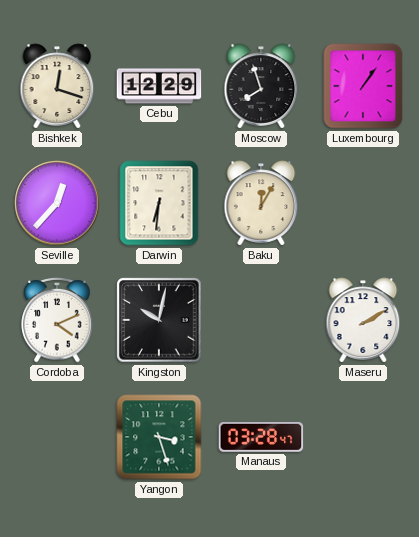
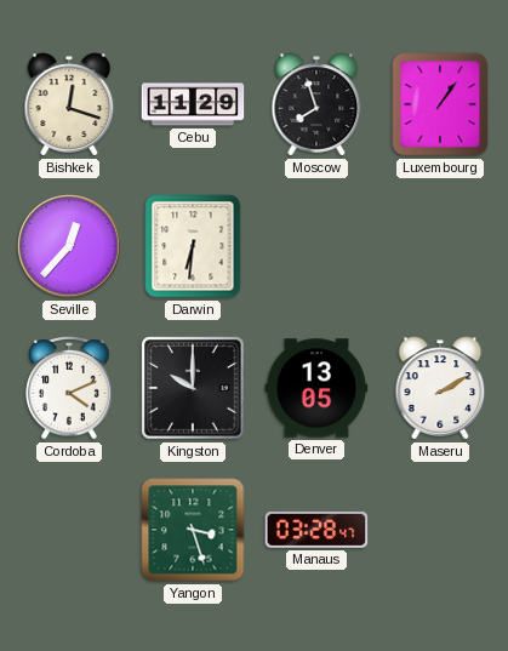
Cebu: 12:29 -> 11:29
Baku: 12:05 -> none
Kingston: 10:02 -> 10:00
Denver: none -> 13:05
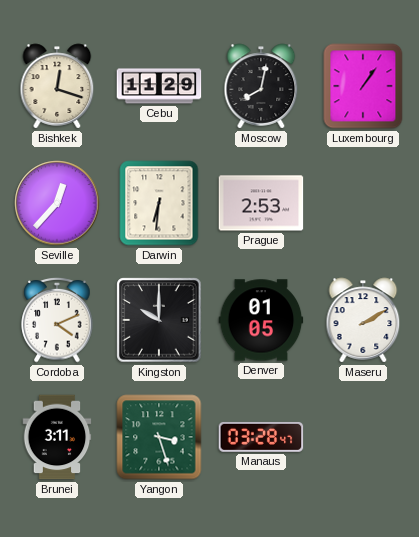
Moscow: 7:57 -> 8:02
Prague: none -> 2:53
Denver: 13:05 -> 01:05
Brunei: none -> 3:11
